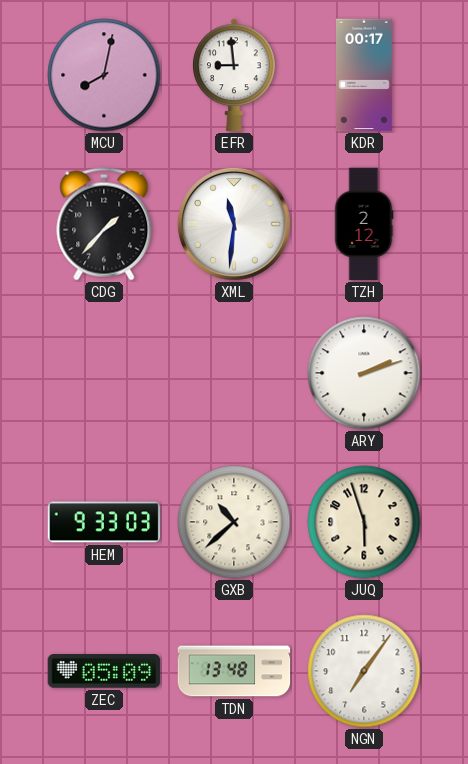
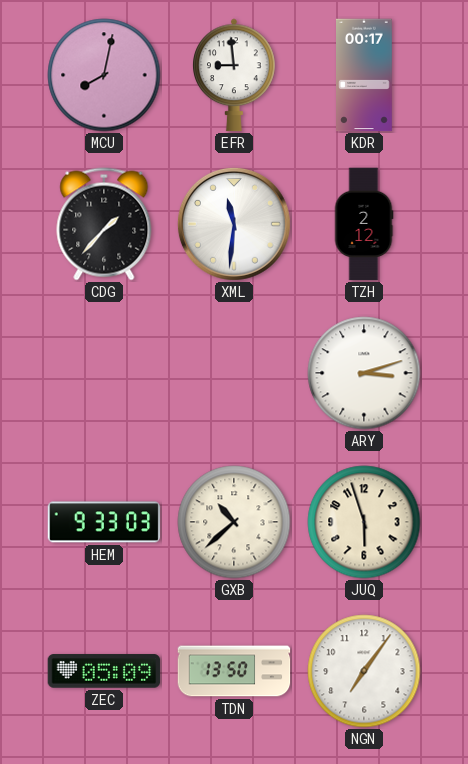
ARY: 2:12 -> 3:12
TDN: 13:48 -> 13:50
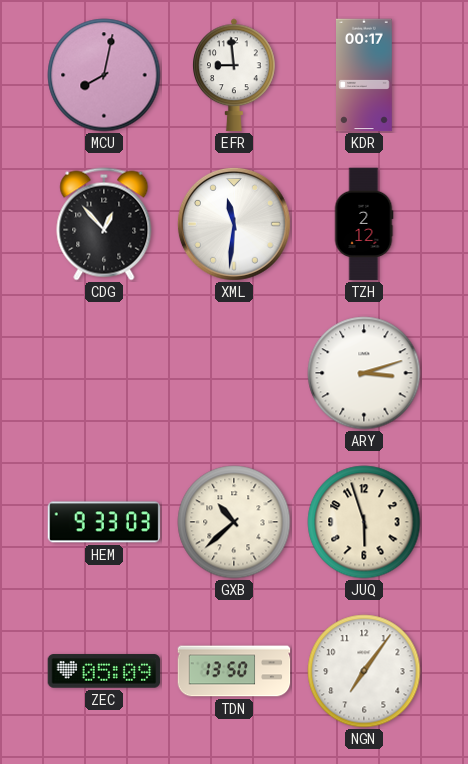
CDG: 1:37 -> 12:53
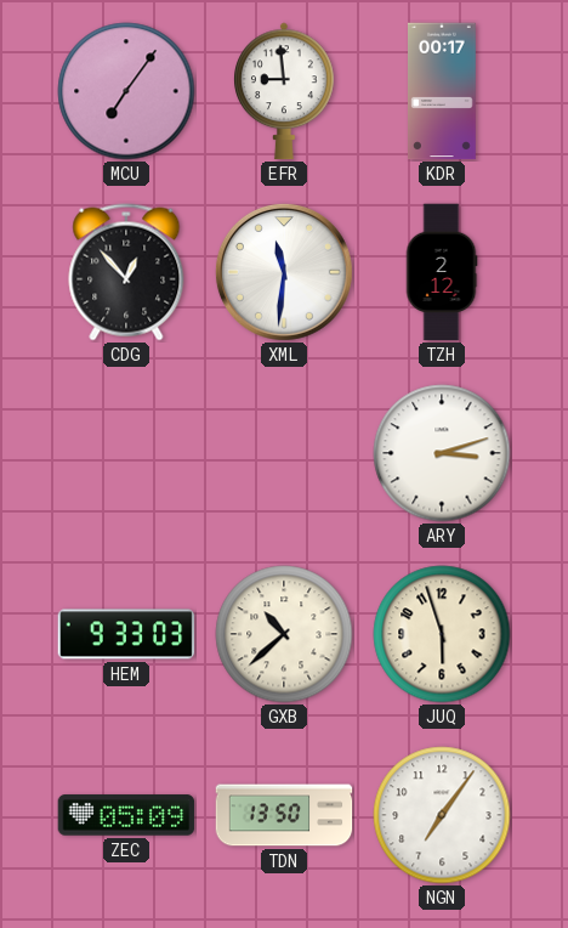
MCU: 8:02 -> 7:06
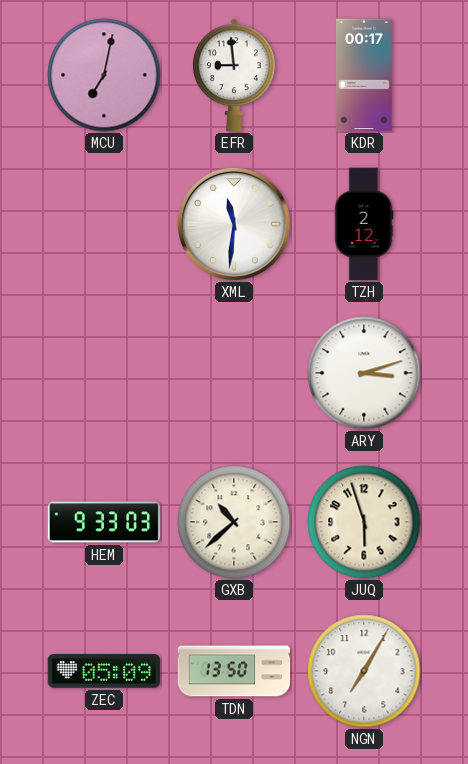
MCU: 7:06 -> 7:02
CDG: 12:53 -> none
NGN: 7:06 -> 7:05
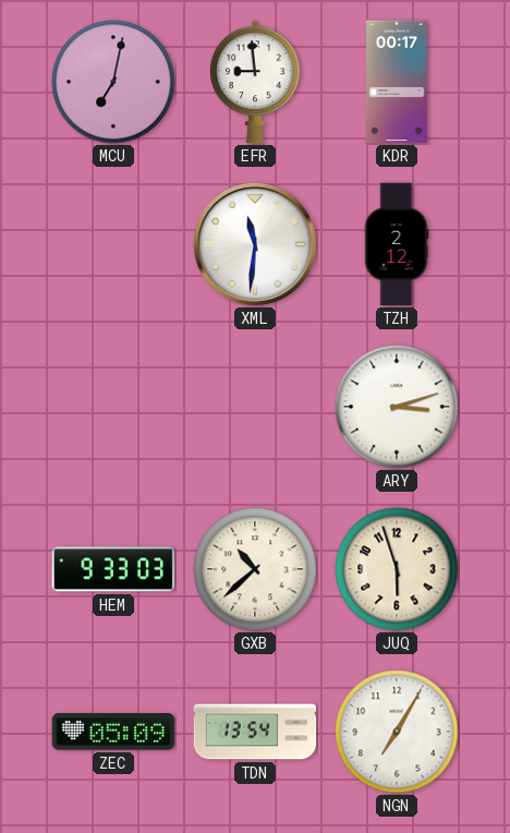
TDN: 13:50 -> 13:54
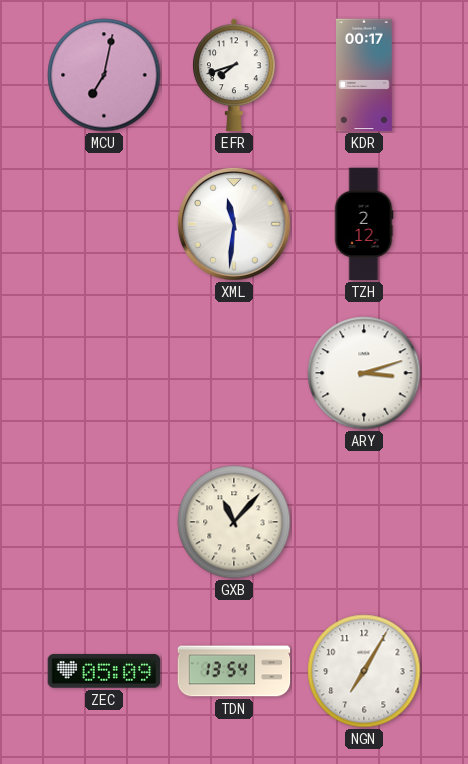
EFR: 8:59 -> 7:42
HEM: 9:33 -> none
GXB: 10:38 -> 11:07
JUQ: 5:57 -> none
